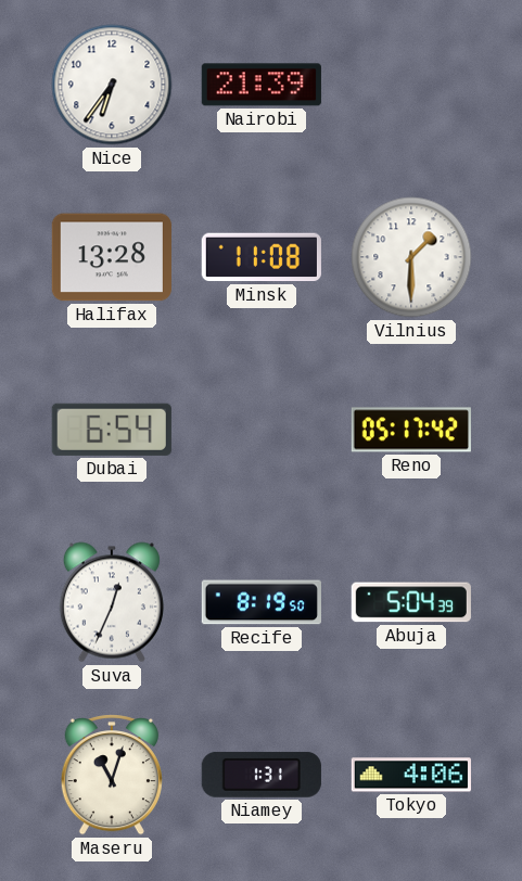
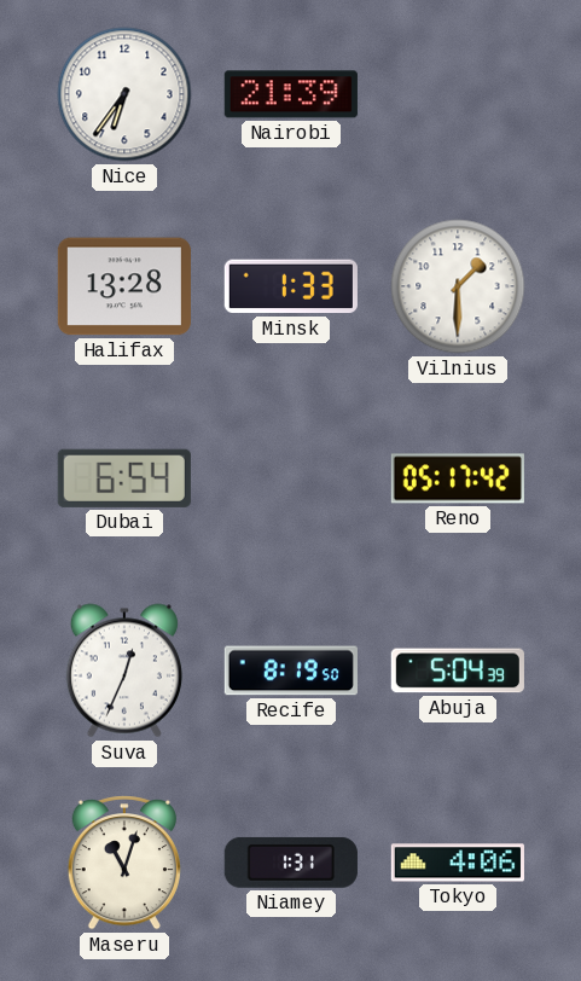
Minsk: 11:08 -> 1:33
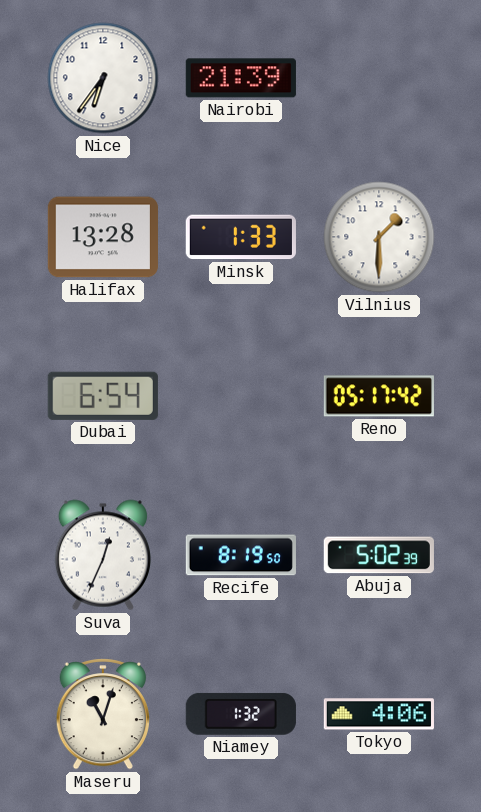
Abuja: 5:04 -> 5:02
Niamey: 1:31 -> 1:32
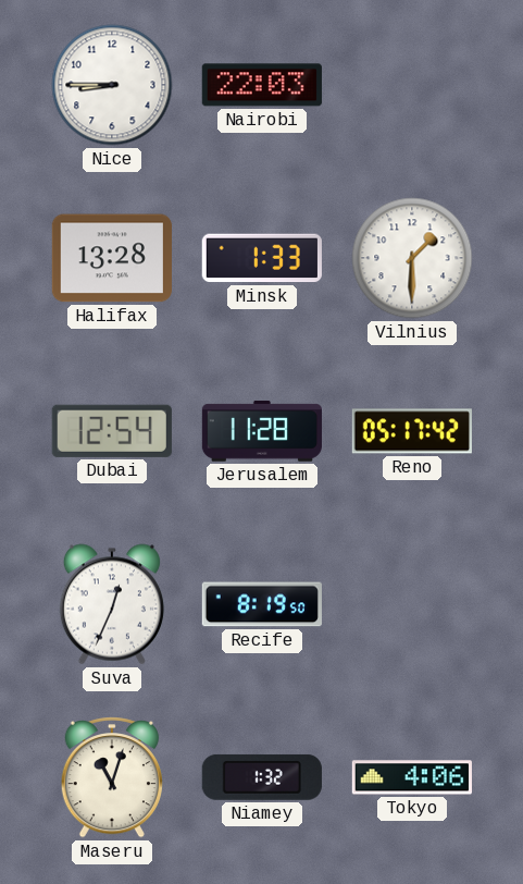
Nice: 6:36 -> 8:45
Nairobi: 21:39 -> 22:03
Dubai: 6:54 -> 12:54
Jerusalem: none -> 11:28
Abuja: 5:02 -> none
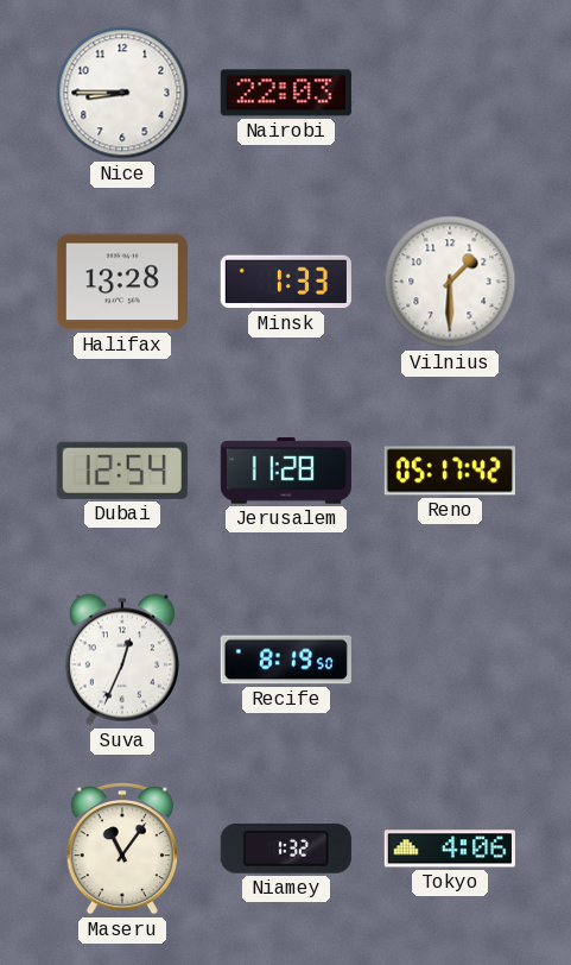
Maseru: 11:03 -> 11:06
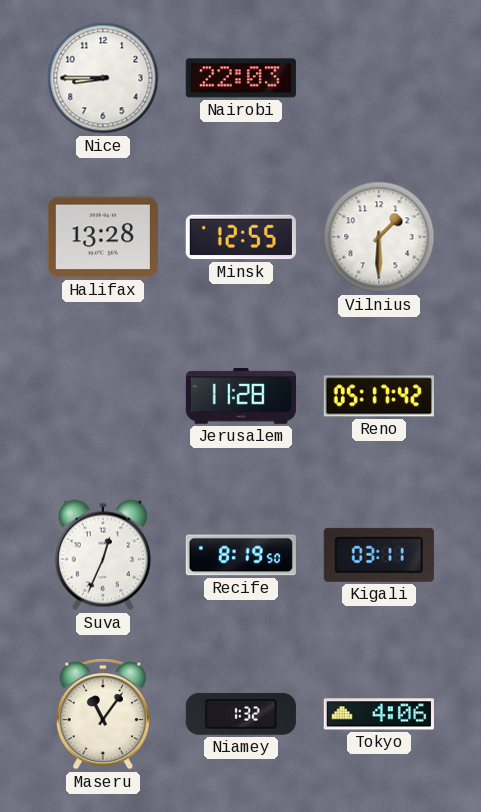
Minsk: 1:33 -> 12:55
Dubai: 12:54 -> none
Kigali: none -> 03:11
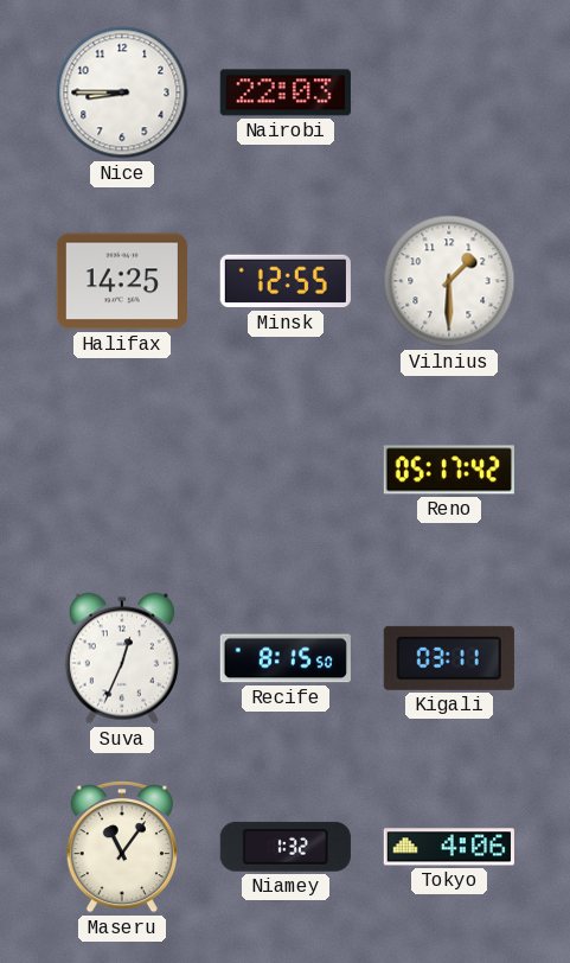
Halifax: 13:28 -> 14:25
Jerusalem: 11:28 -> none
Recife: 8:19 -> 8:15
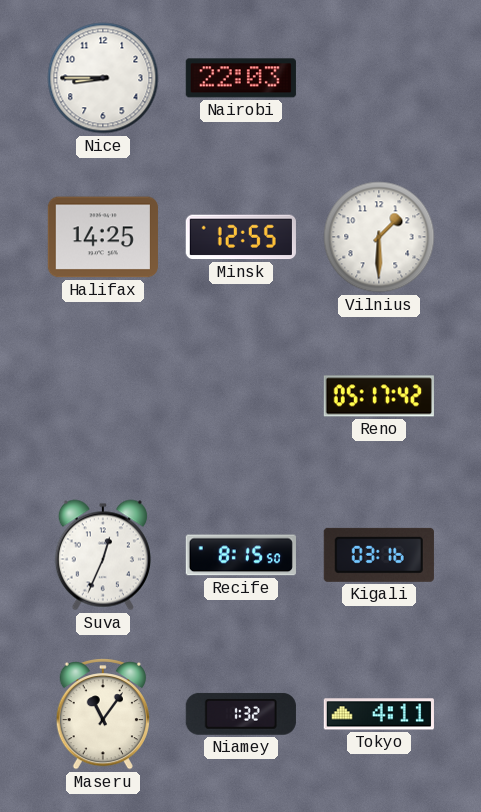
Kigali: 03:11 -> 03:16
Tokyo: 4:06 -> 4:11
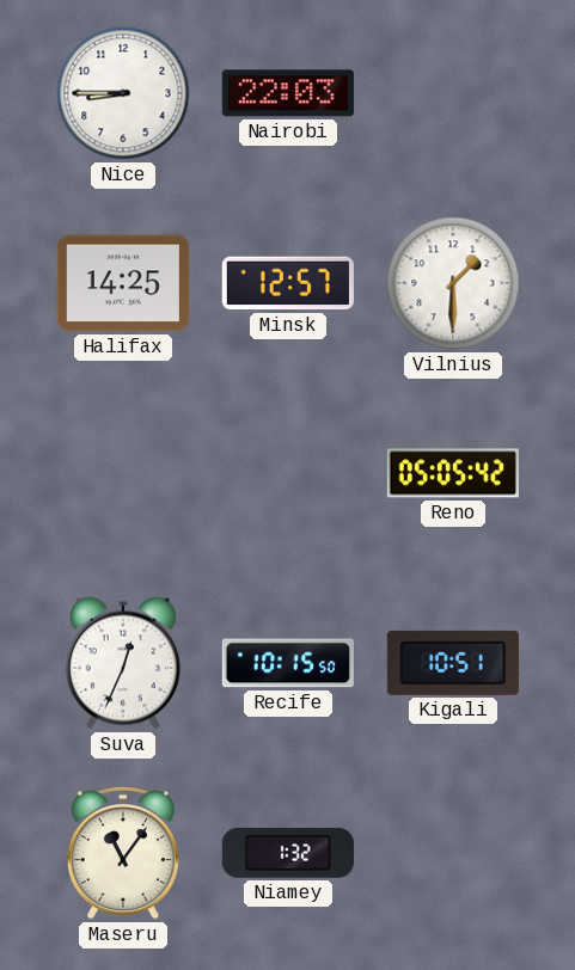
Minsk: 12:55 -> 12:57
Reno: 05:17 -> 05:05
Recife: 8:15 -> 10:15
Kigali: 03:16 -> 10:51
Tokyo: 4:11 -> none
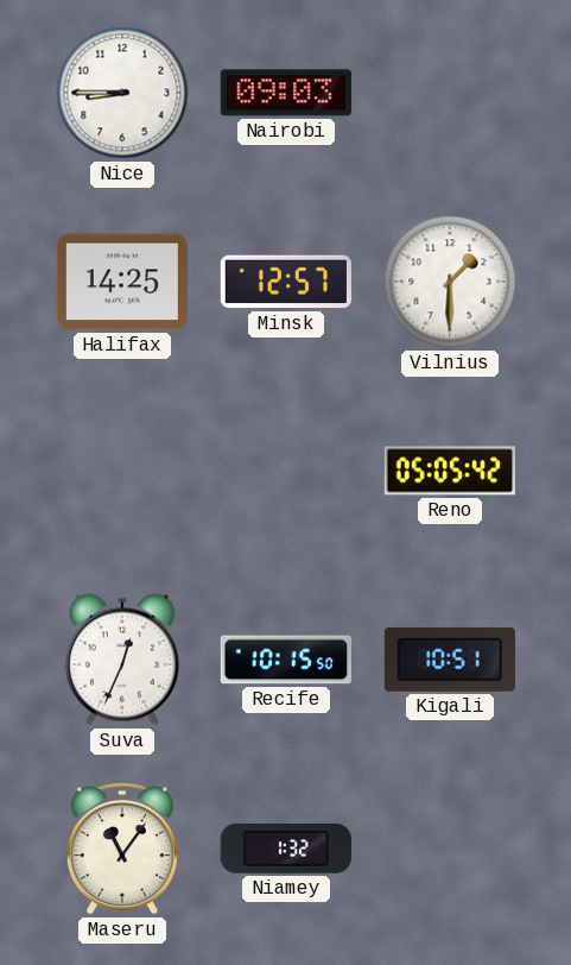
Nairobi: 22:03 -> 09:03
